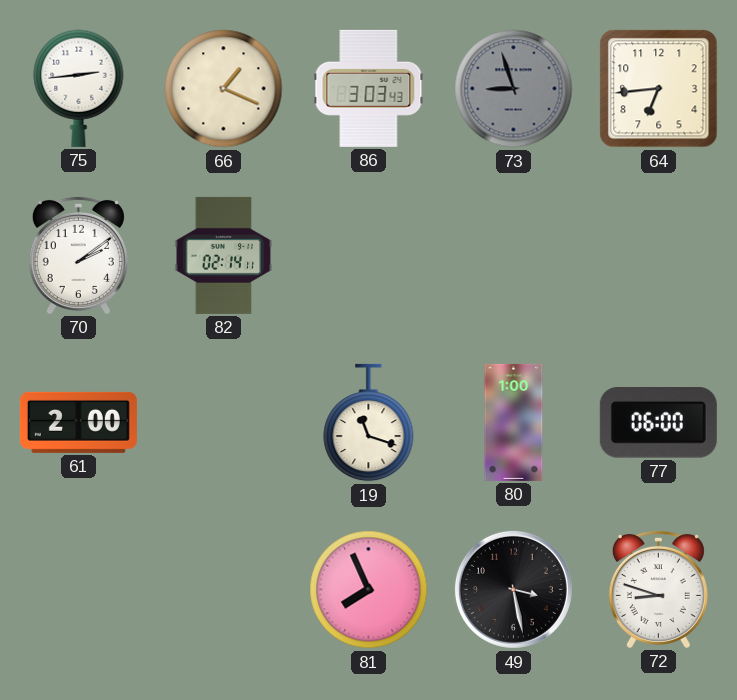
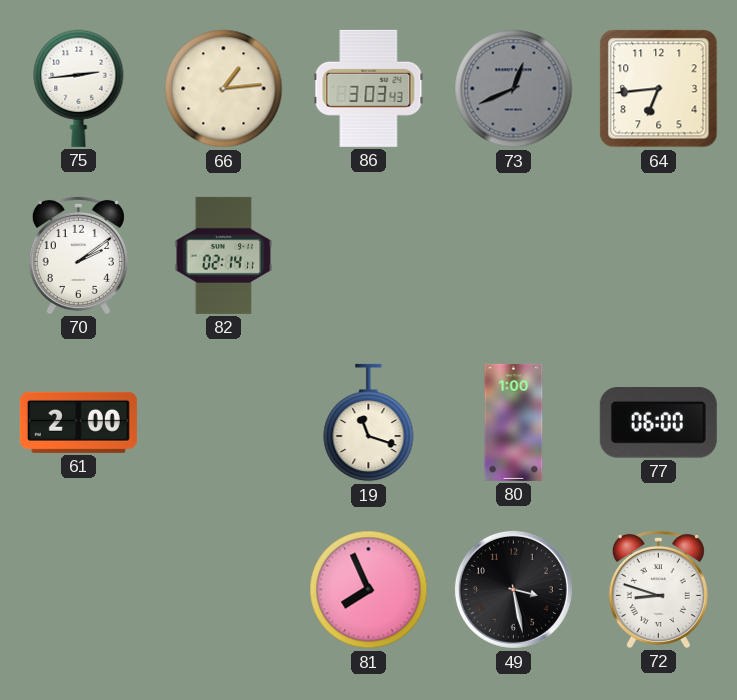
66: 1:19 -> 1:14
73: 8:57 -> 12:41
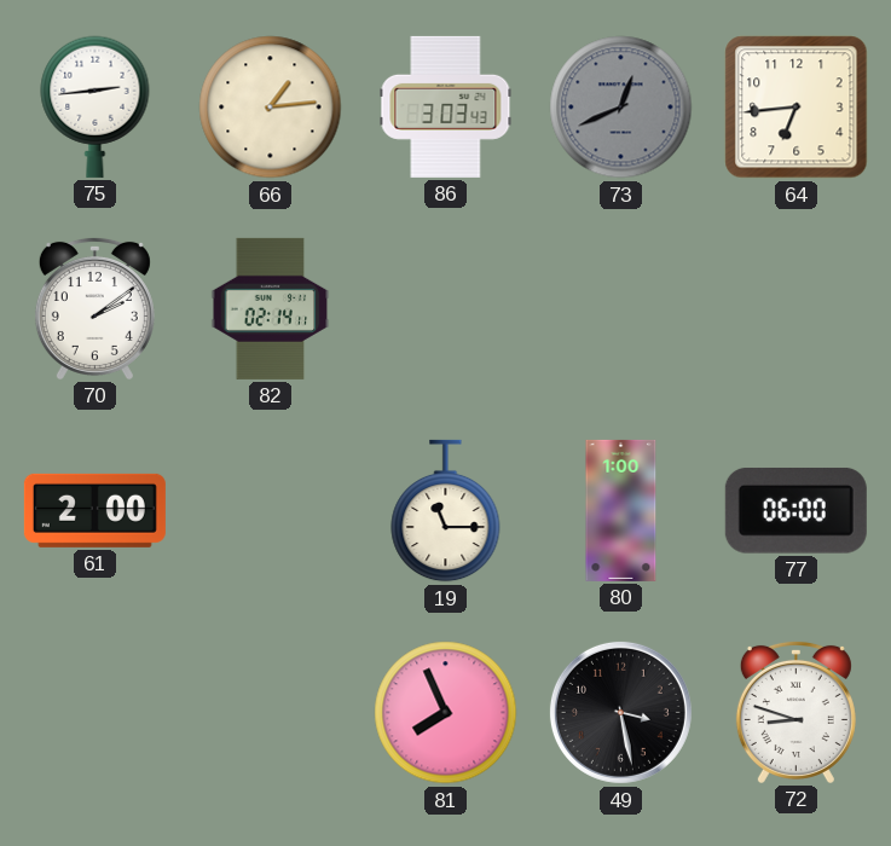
19: 11:18 -> 11:15
